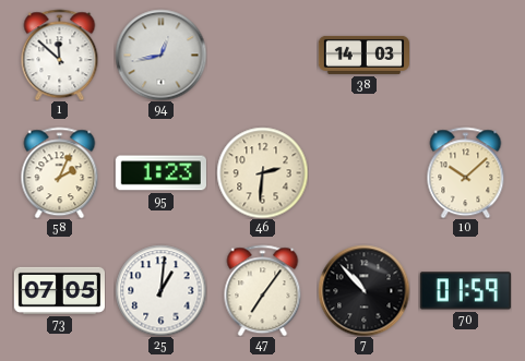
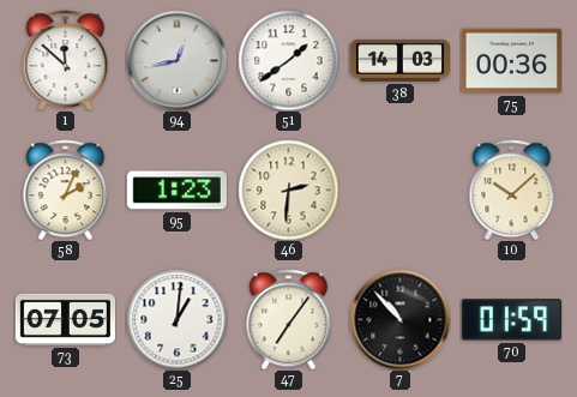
51: none -> 1:39
75: none -> 00:36
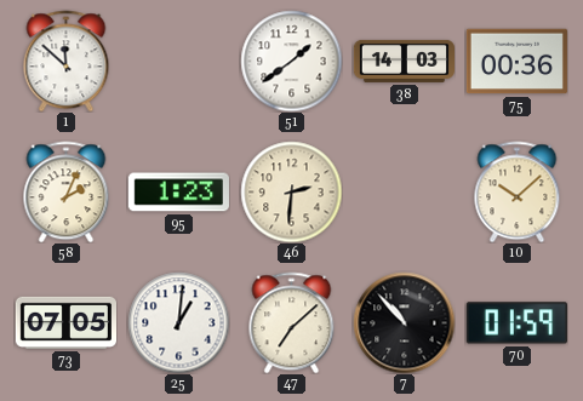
94: 12:43 -> none
47: 7:06 -> 7:08
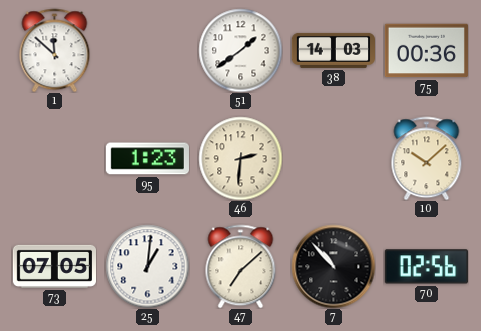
58: 2:04 -> none
70: 01:59 -> 02:56
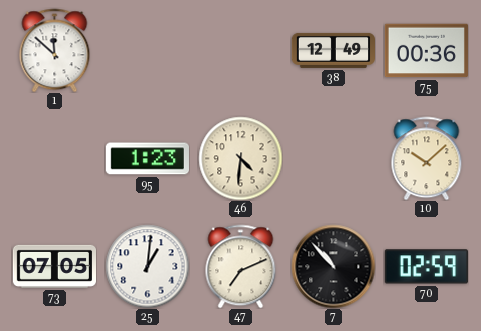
51: 1:39 -> none
38: 14:03 -> 12:49
46: 2:31 -> 4:31
47: 7:08 -> 7:11
70: 02:56 -> 02:59
